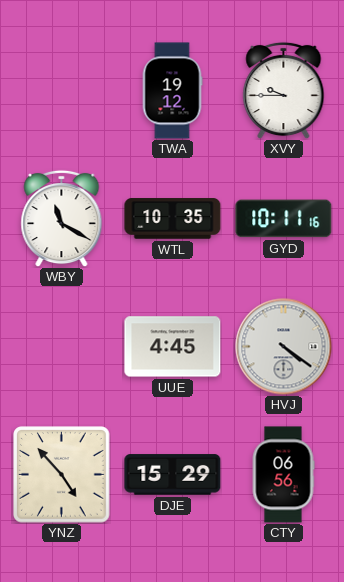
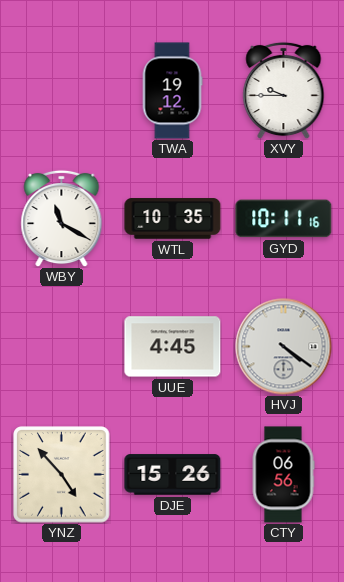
DJE: 15:29 -> 15:26
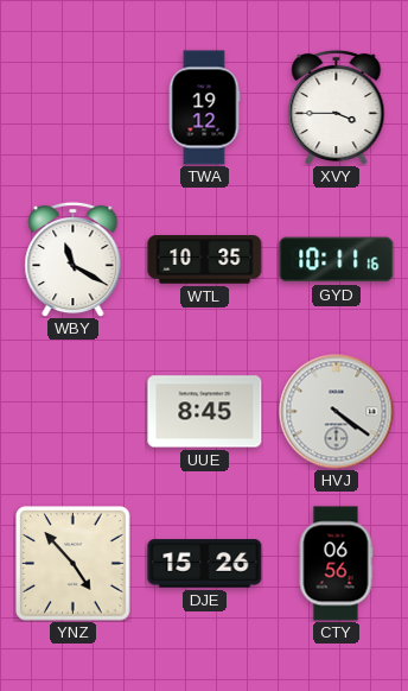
XVY: 9:45 -> 3:45
UUE: 4:45 -> 8:45
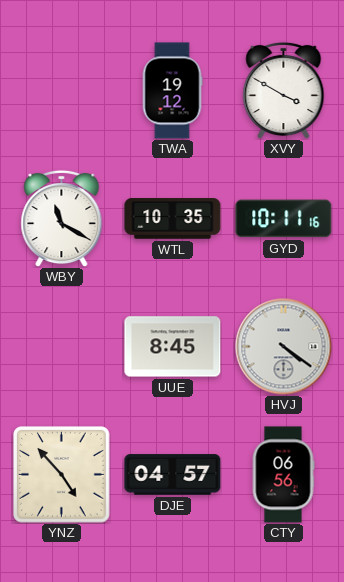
XVY: 3:45 -> 3:50
DJE: 15:26 -> 04:57
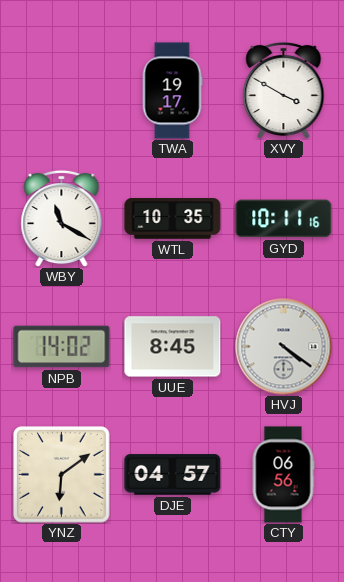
TWA: 19:12 -> 19:17
NPB: none -> 14:02
YNZ: 4:53 -> 6:09
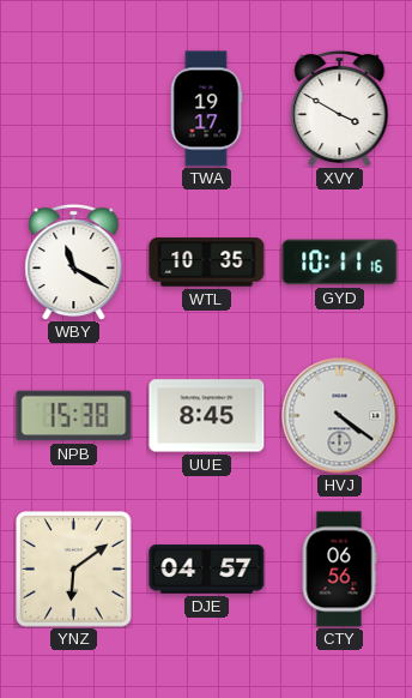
NPB: 14:02 -> 15:38
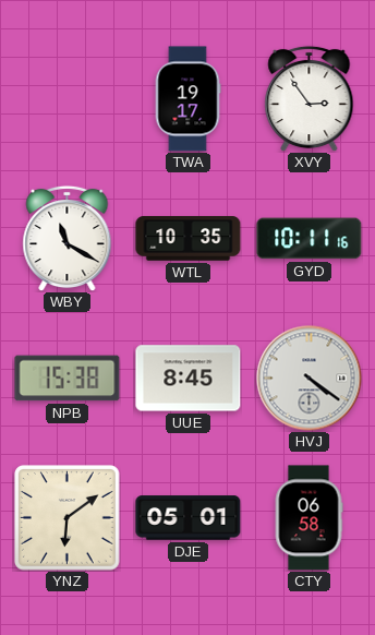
XVY: 3:50 -> 2:54
DJE: 04:57 -> 05:01
CTY: 06:56 -> 06:58
